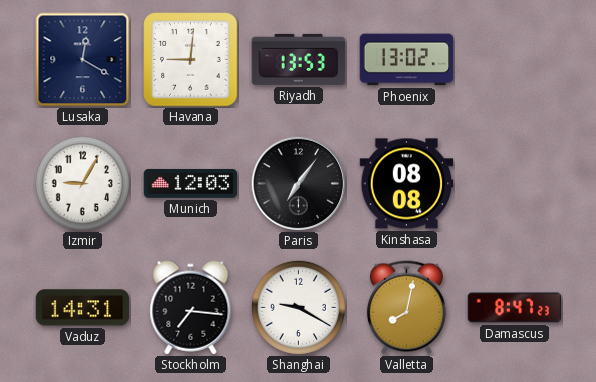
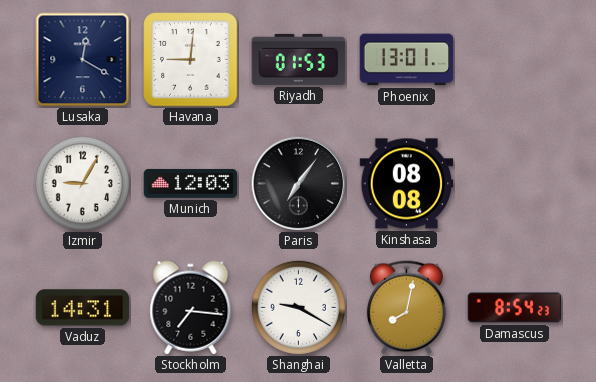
Riyadh: 13:53 -> 01:53
Phoenix: 13:02 -> 13:01
Damascus: 8:47 -> 8:54
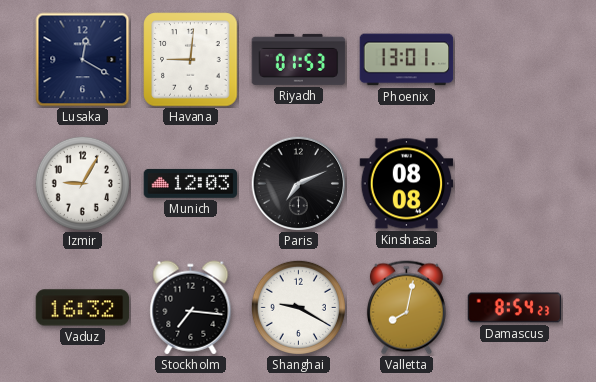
Paris: 7:06 -> 7:11
Vaduz: 14:31 -> 16:32
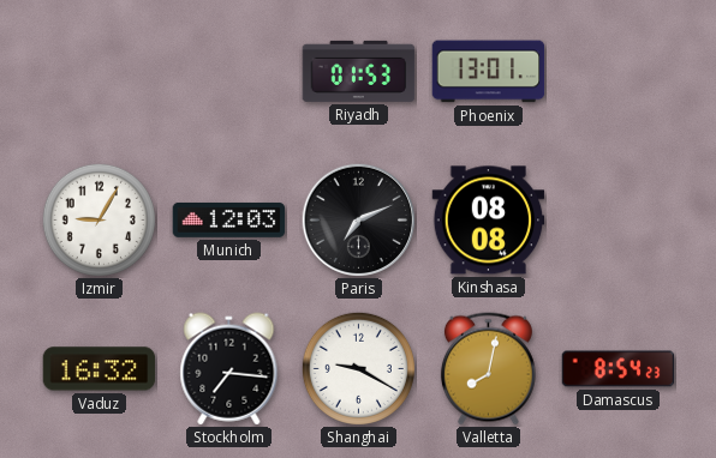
Lusaka: 12:20 -> none
Havana: 9:01 -> none
